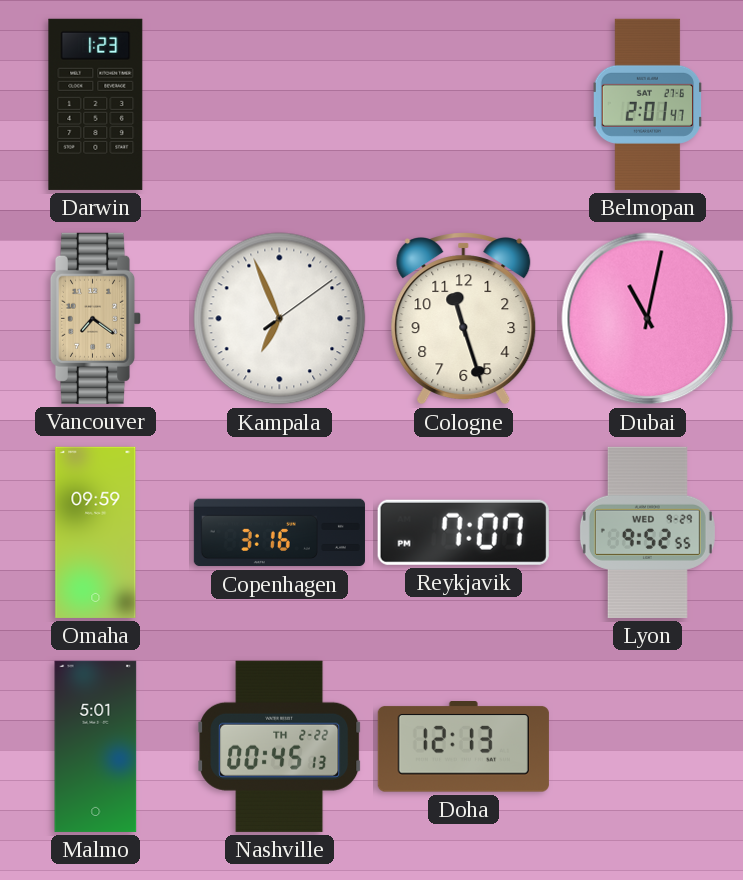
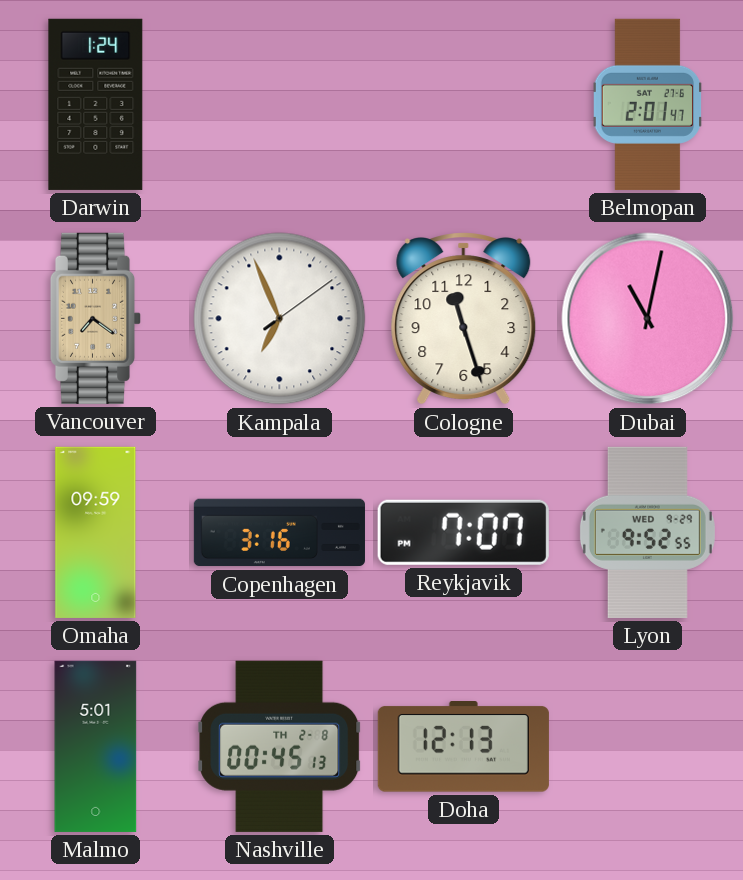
Darwin: 1:23 -> 1:24
Nashville date: TH 2-22 -> TH 2-8
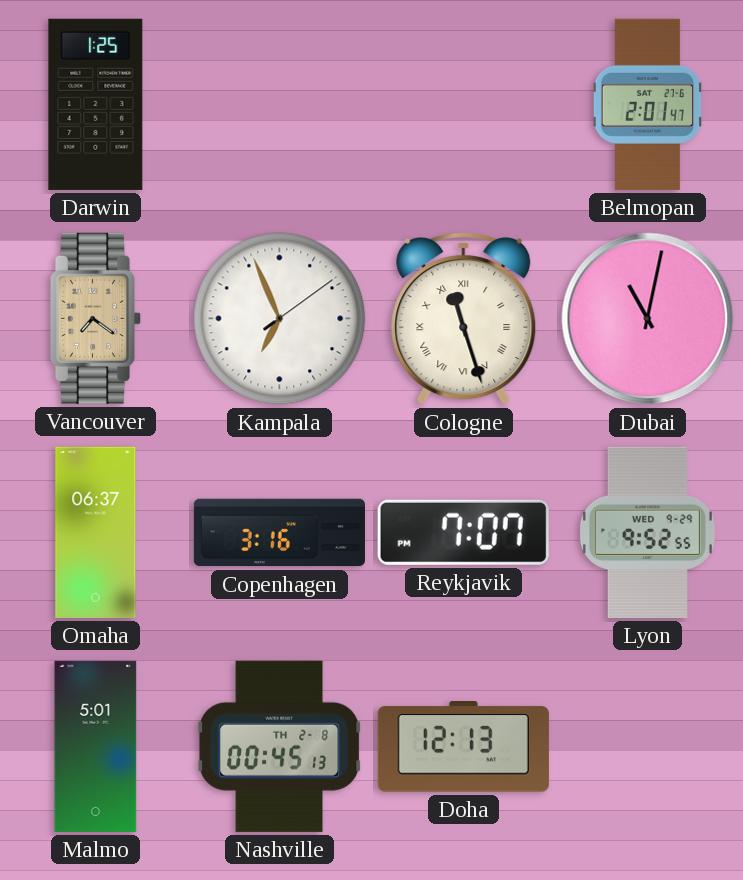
Darwin: 1:24 -> 1:25
Cologne numerals: Arabic -> Roman
Omaha: 09:59 -> 06:37
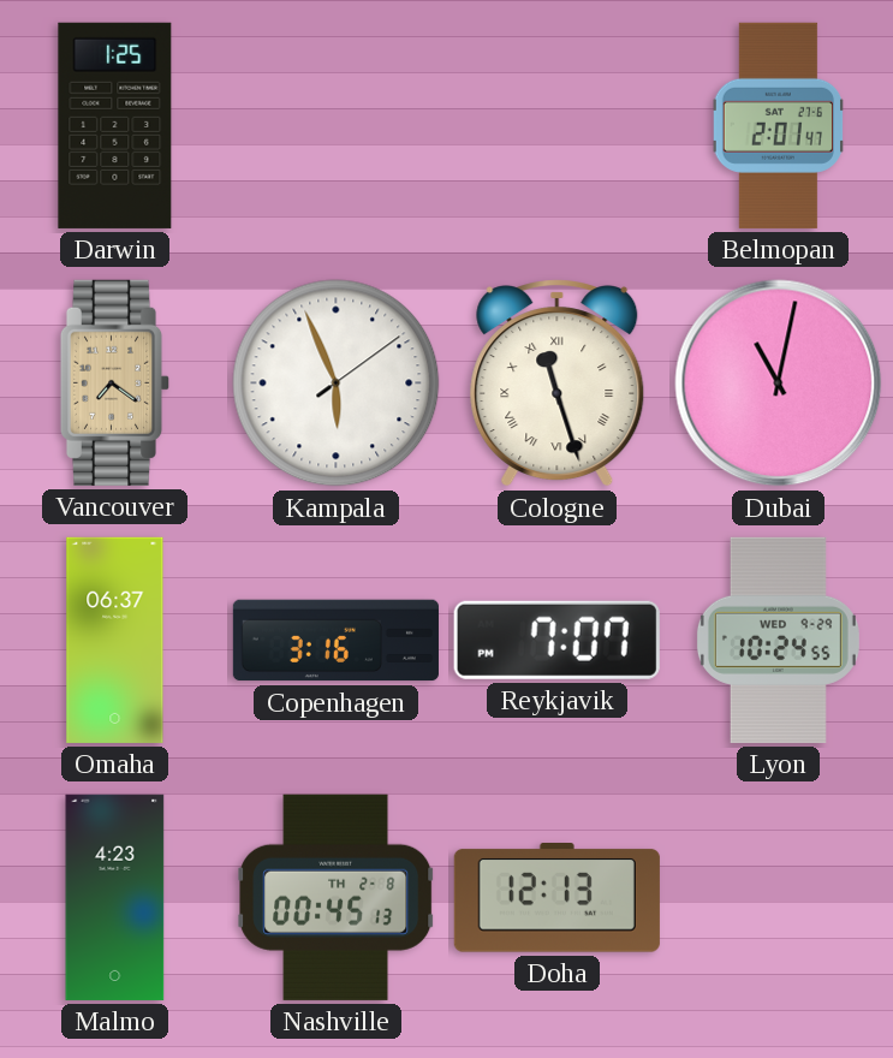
Kampala: 6:56 -> 5:56
Lyon: 9:52 -> 10:24
Malmo: 5:01 -> 4:23
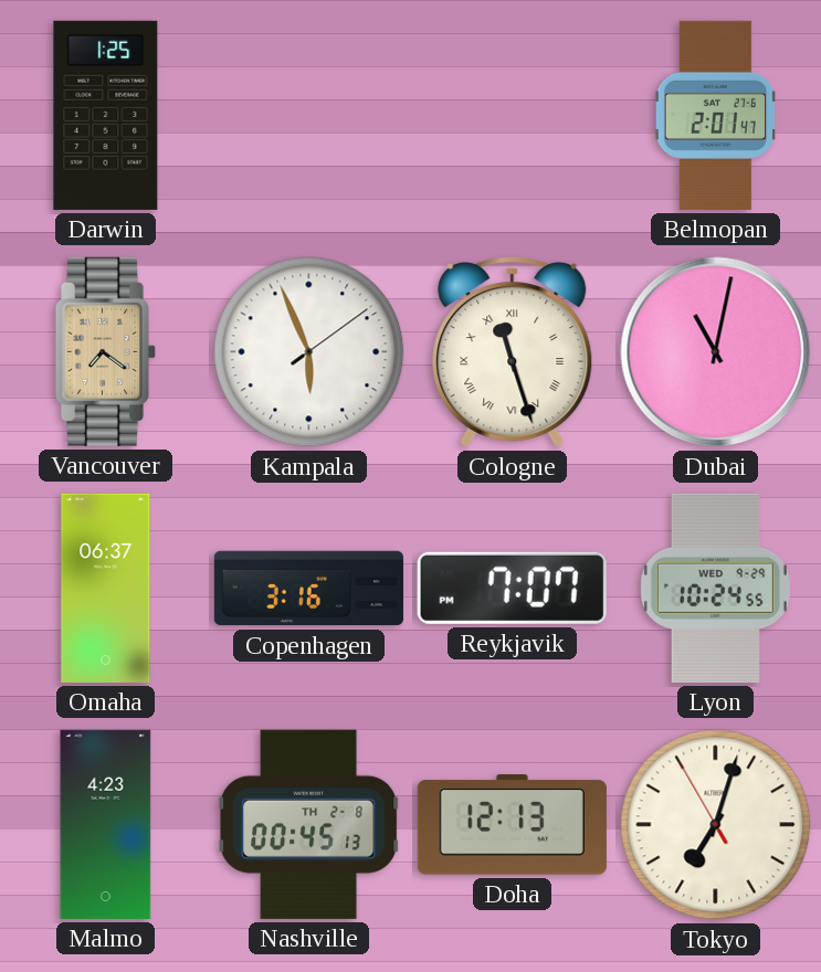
Tokyo: none -> 7:02
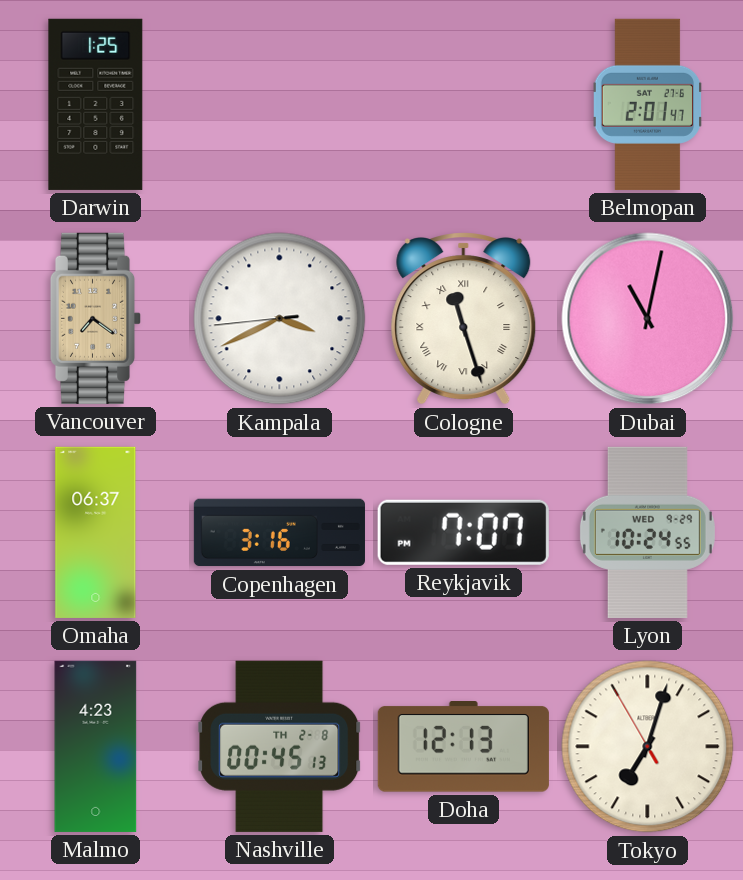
Kampala: 5:56 -> 3:40
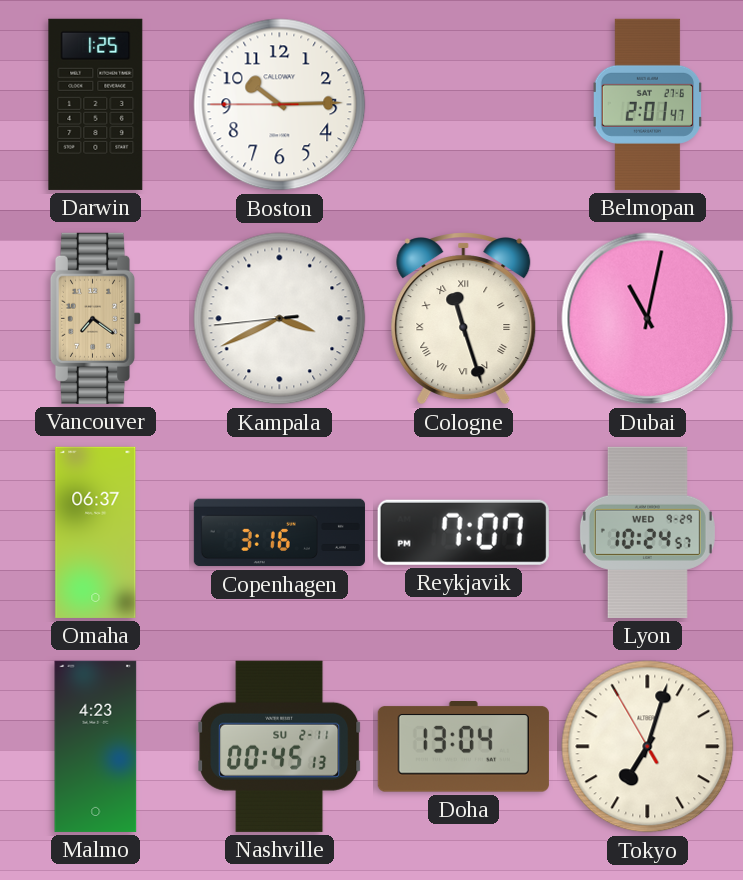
Boston: none -> 10:14
Lyon: 10:24:55 -> 10:24:57
Nashville date: TH 2-8 -> SU 2-11
Doha: 12:13 -> 13:04
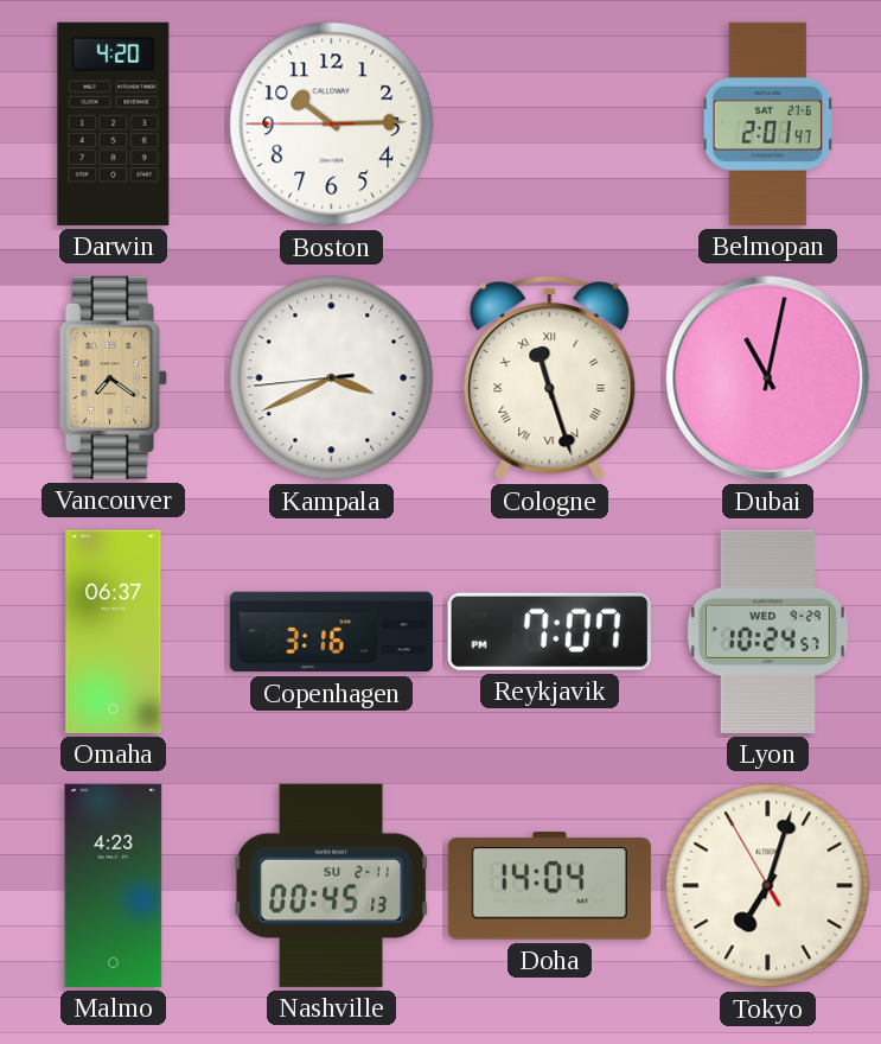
Darwin: 1:25 -> 4:20
Doha: 13:04 -> 14:04
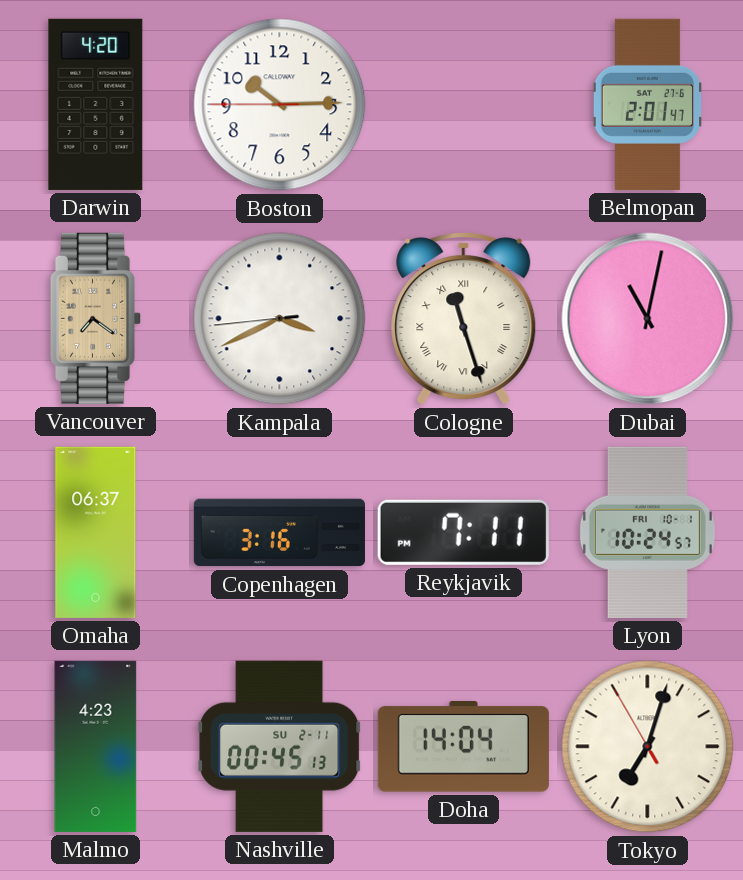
Reykjavik: 7:07 -> 7:11
Lyon date: WED 9-29 -> FRI 10-1
